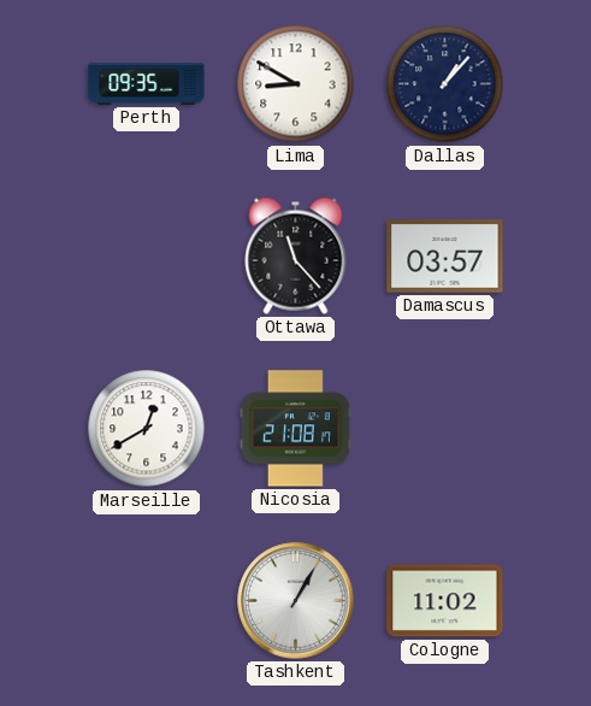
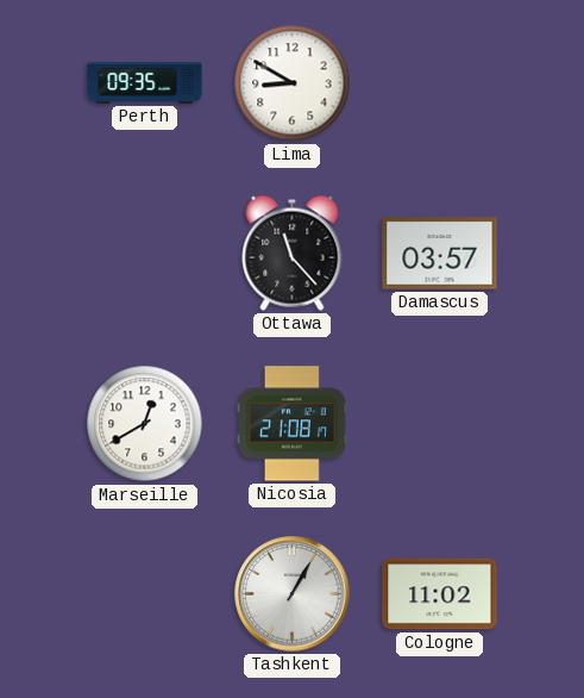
Dallas: 1:07 -> none
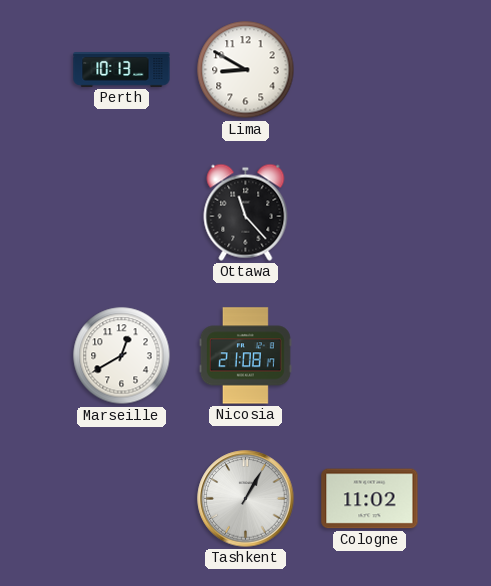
Perth: 09:35 -> 10:13
Damascus: 03:57 -> none
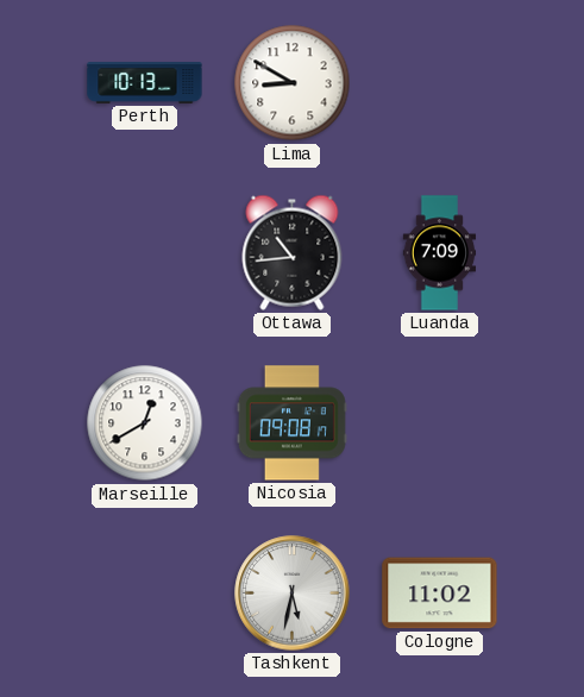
Ottawa: 11:23 -> 10:44
Luanda: none -> 7:09
Nicosia: 21:08 -> 09:08
Tashkent: 1:05 -> 5:32
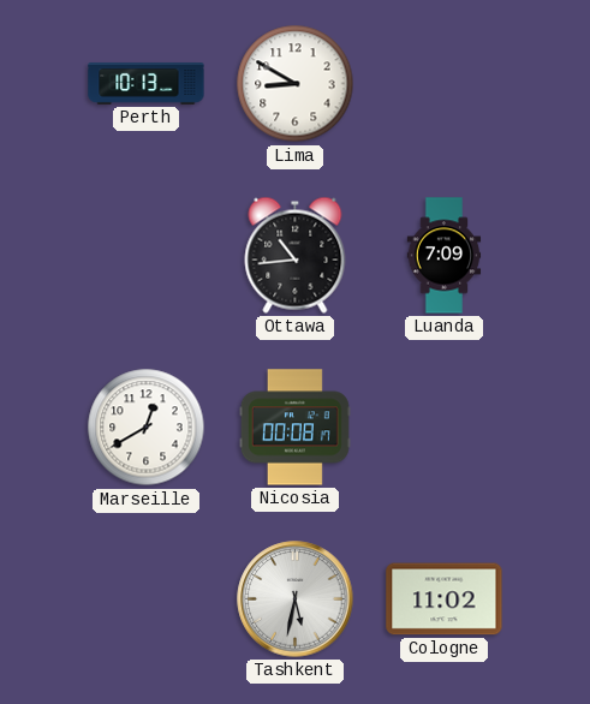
Nicosia: 09:08 -> 00:08
